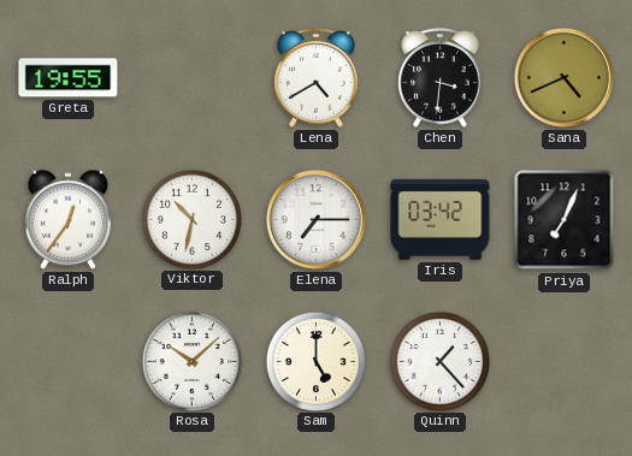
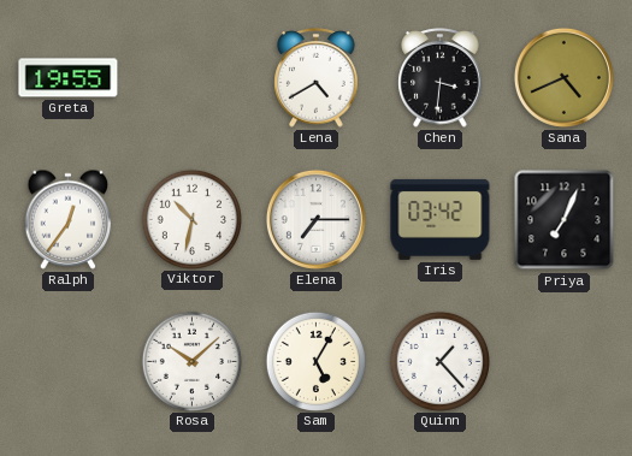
Sam: 5:00 -> 5:05
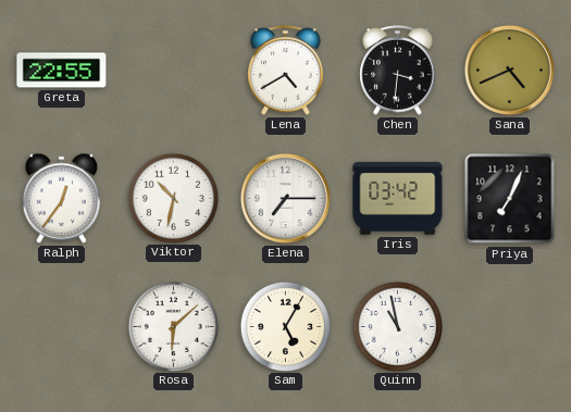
Greta: 19:55 -> 22:55
Rosa: 10:08 -> 6:08
Quinn: 1:23 -> 10:58
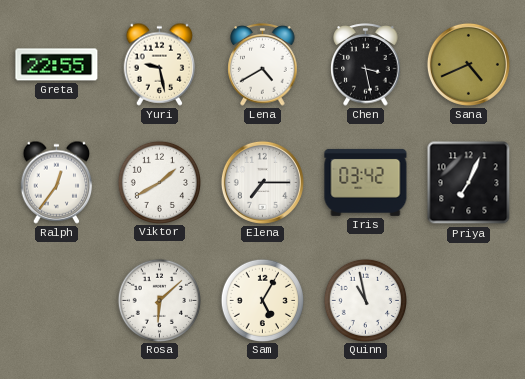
Yuri: none -> 9:28
Chen: 3:31 -> 3:28
Viktor: 10:32 -> 1:40
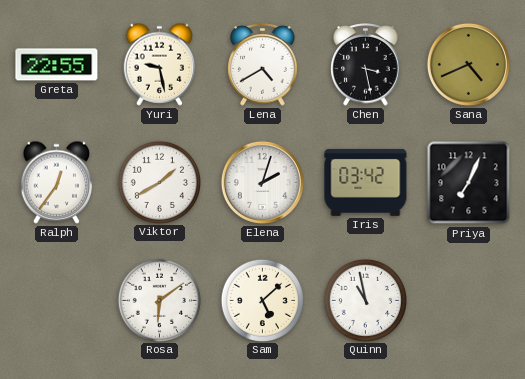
Elena: 7:15 -> 2:03
Rosa: 6:08 -> 6:09
Sam: 5:05 -> 5:08
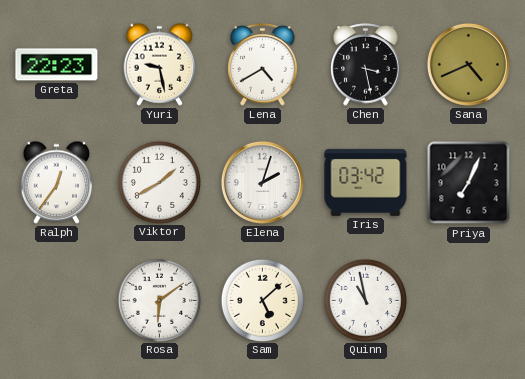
Greta: 22:55 -> 22:23
